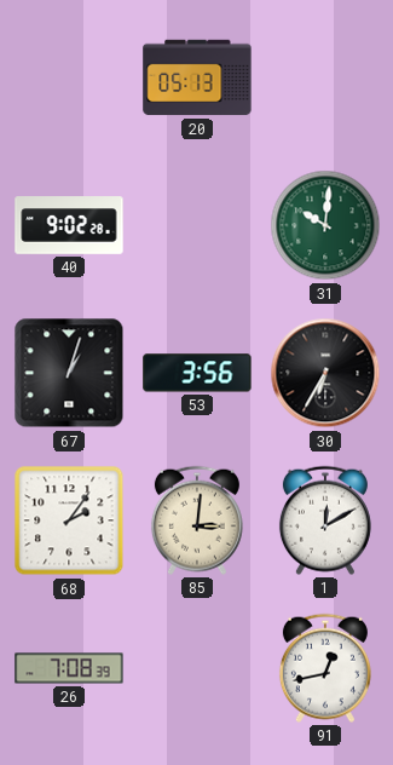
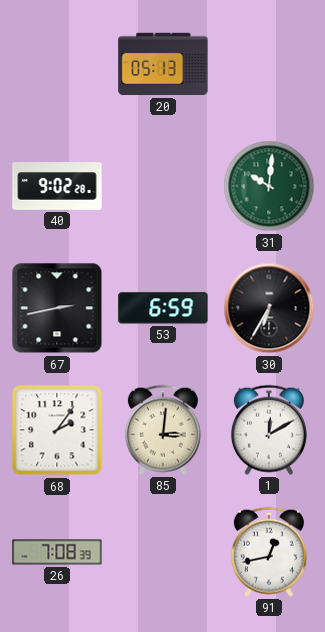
67: 1:03 -> 2:43
53: 3:56 -> 6:59
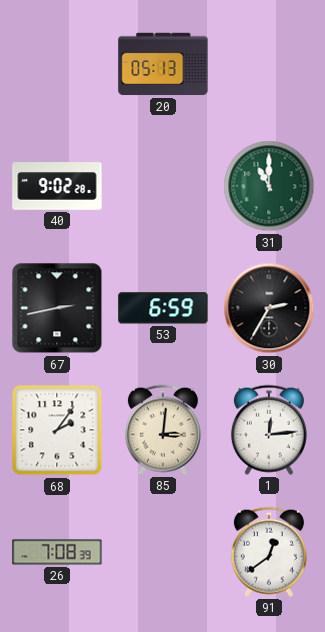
31: 10:01 -> 11:00
30: 6:35 -> 2:35
1: 12:10 -> 12:14
91: 12:43 -> 12:39
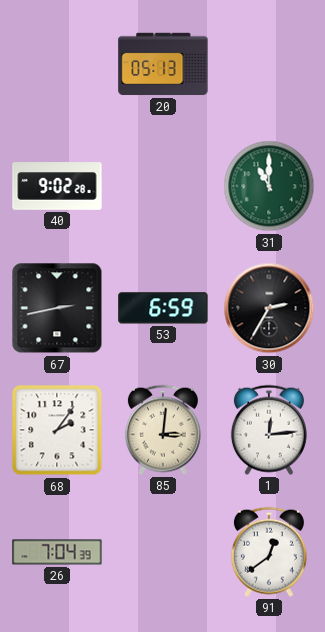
26: 7:08 -> 7:04
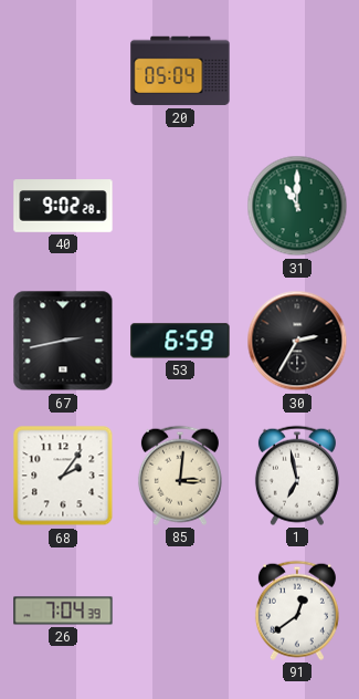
20: 05:13 -> 05:04
1: 12:14 -> 6:58
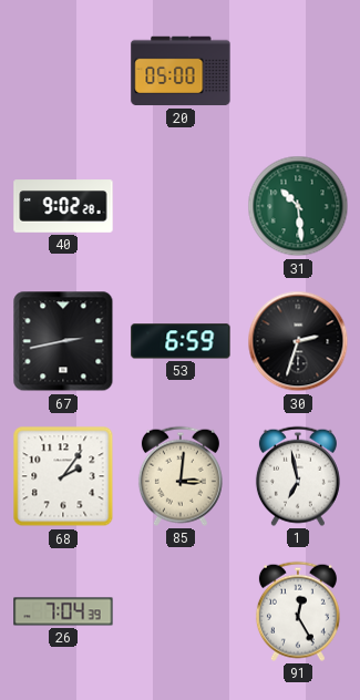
20: 05:04 -> 05:00
31: 11:00 -> 10:29
30: 2:35 -> 2:33
91: 12:39 -> 12:25
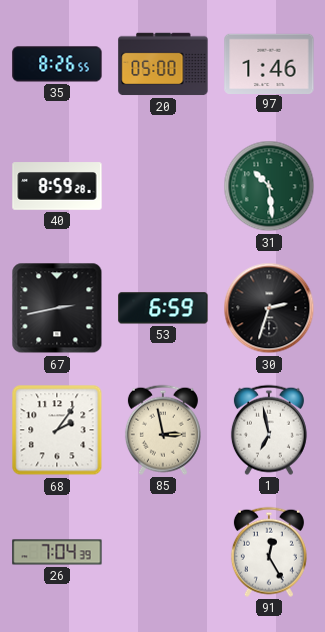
35: none -> 8:26
97: none -> 1:46
40: 9:02 -> 8:59
85: 3:01 -> 2:58
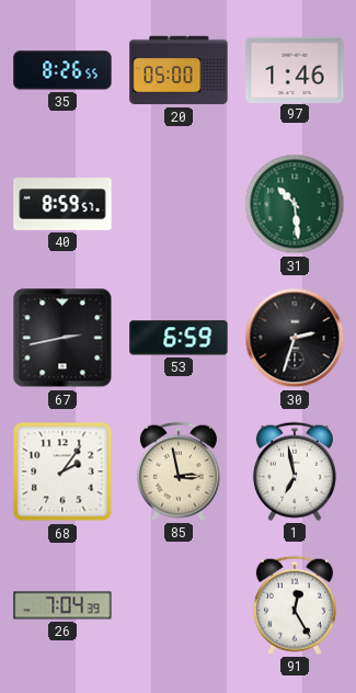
40: 8:59:28 -> 8:59:57
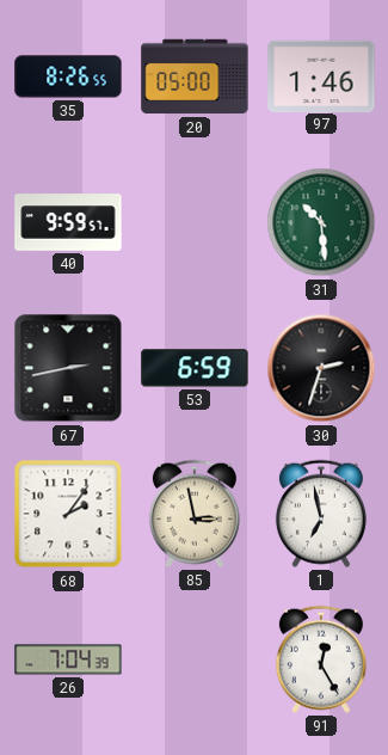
40: 8:59 -> 9:59
